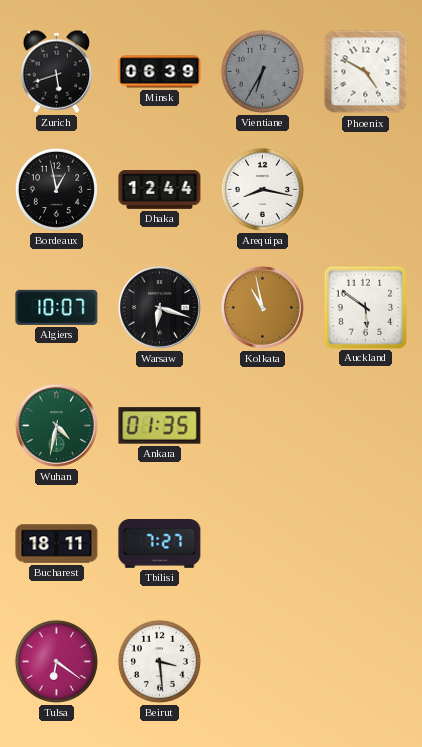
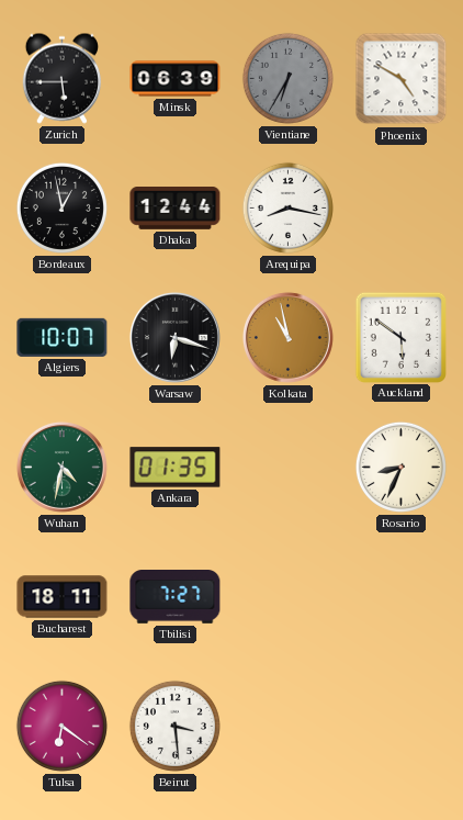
Zurich: 5:42 -> 5:45
Rosario: none -> 8:34
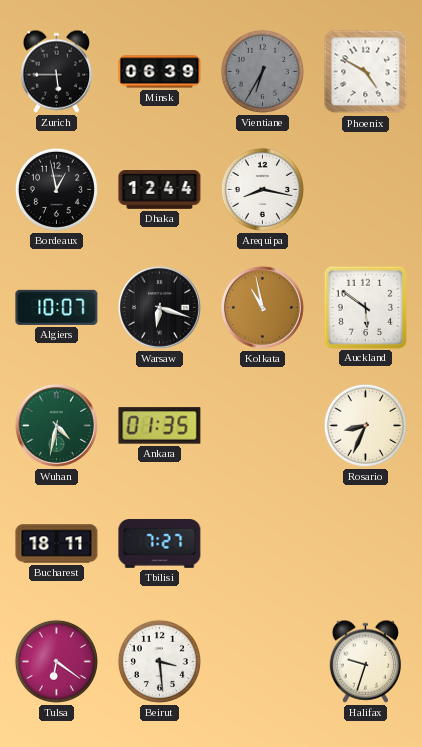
Halifax: none -> 9:33
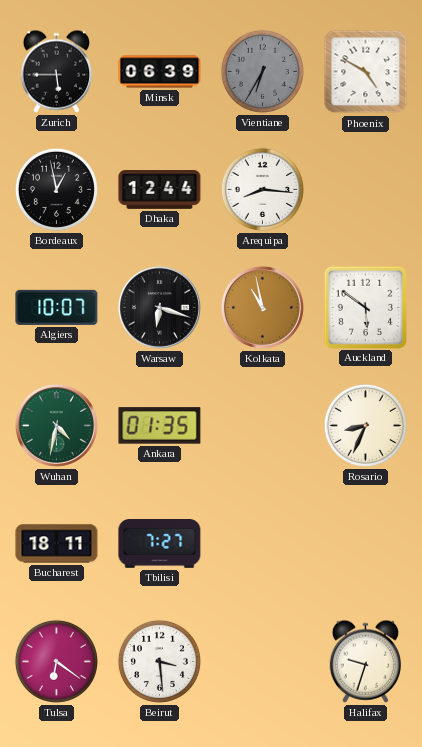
Arequipa: 8:17 -> 8:16
